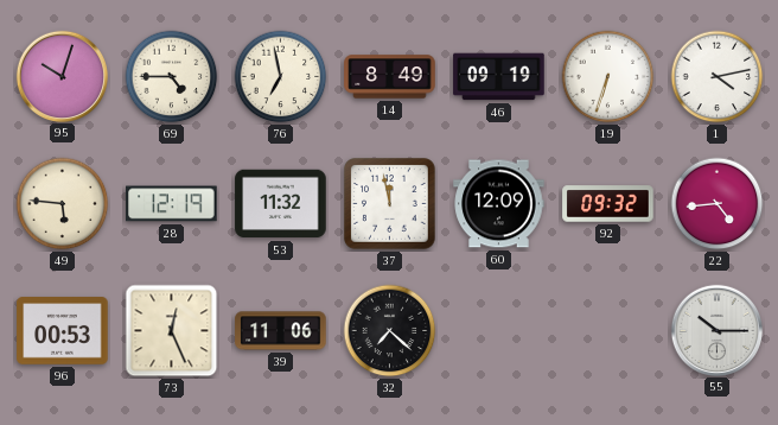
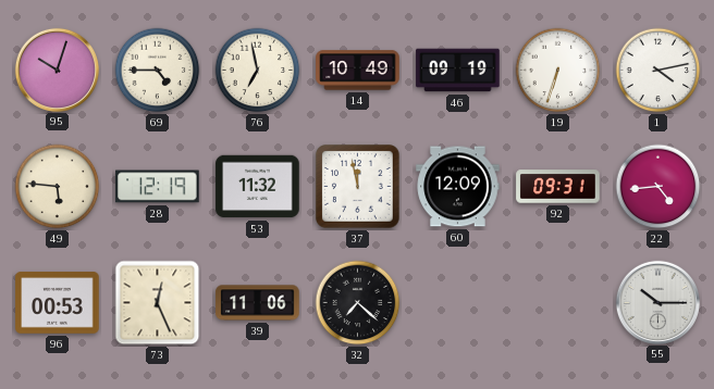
14: 8:49 -> 10:49
92: 09:32 -> 09:31
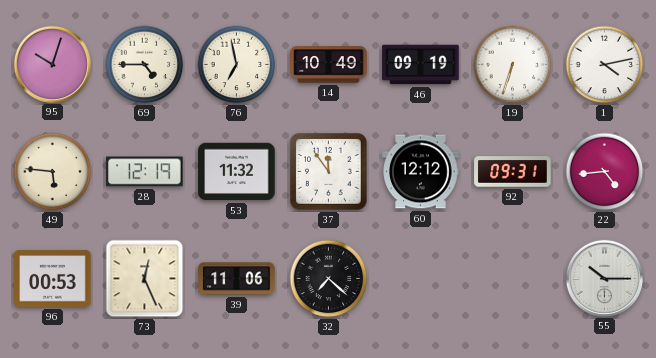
37: 11:58 -> 11:54
60: 12:09 -> 12:12
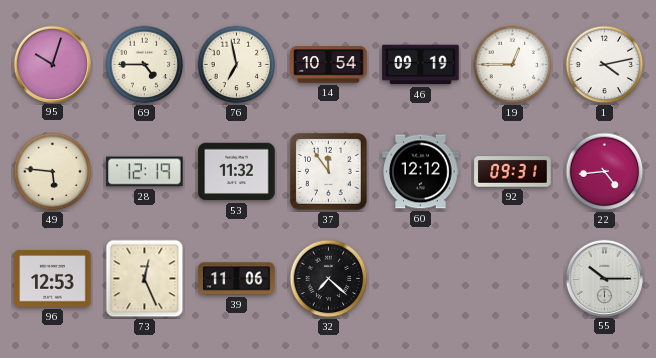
14: 10:49 -> 10:54
19: 6:33 -> 12:45
96: 00:53 -> 12:53
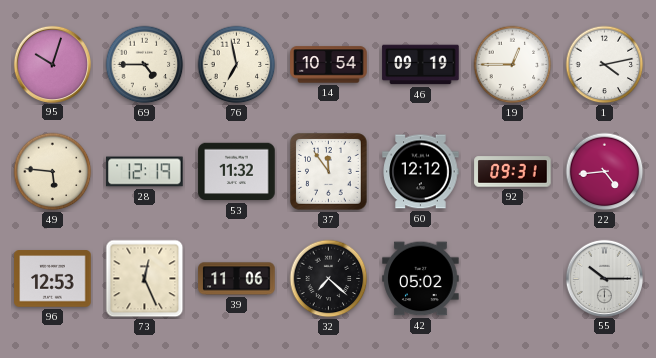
42: none -> 05:02
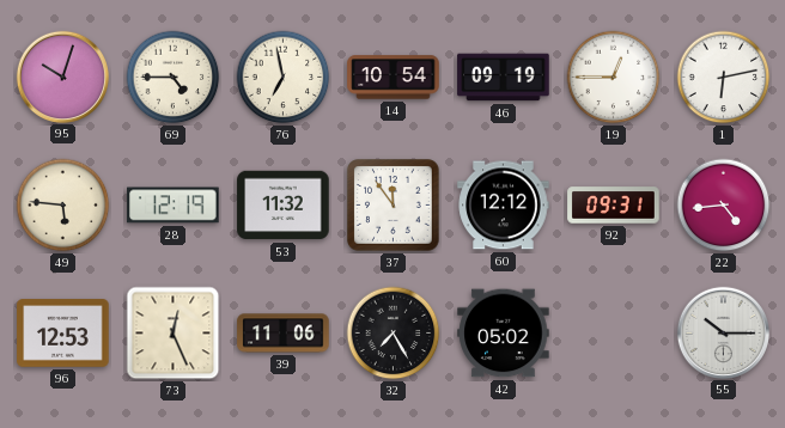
1: 4:13 -> 6:13
32: 7:22 -> 7:25
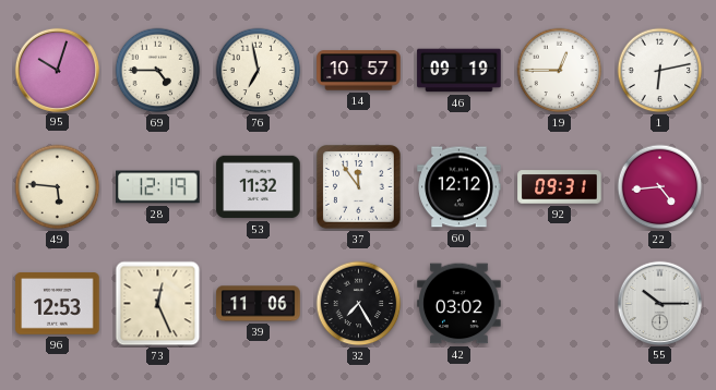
14: 10:54 -> 10:57
42: 05:02 -> 03:02
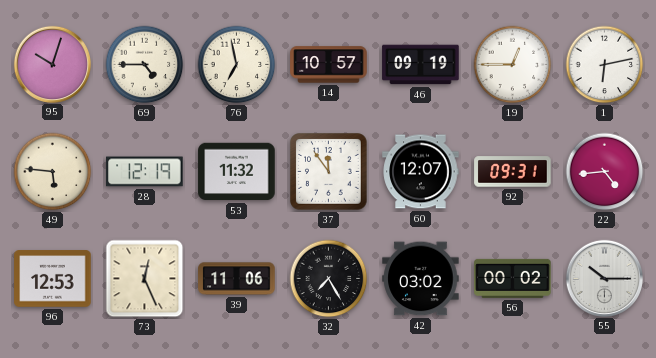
60: 12:12 -> 12:07
56: none -> 00:02
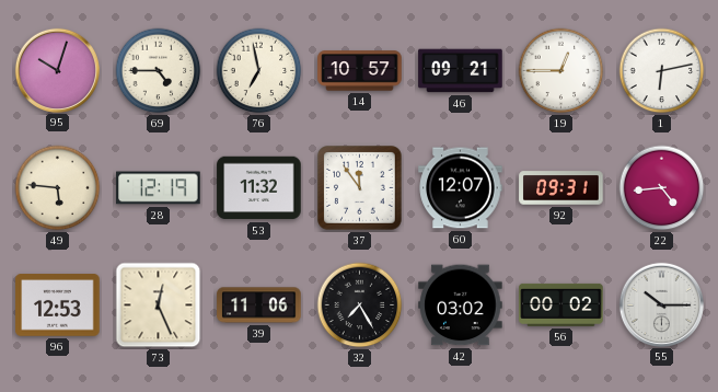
46: 09:19 -> 09:21
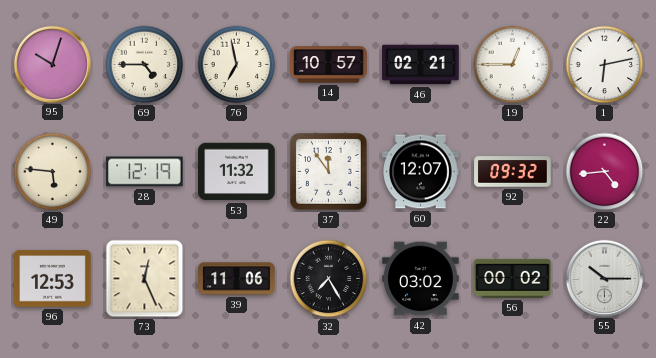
46: 09:21 -> 02:21
92: 09:31 -> 09:32
